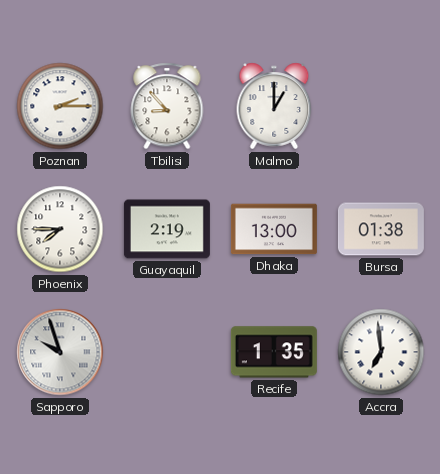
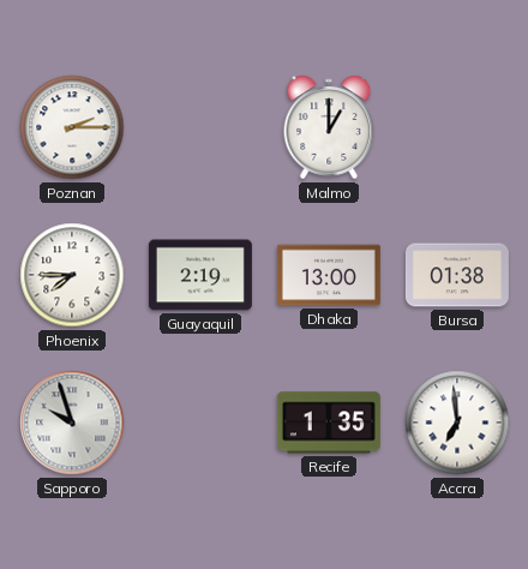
Tbilisi: 8:53 -> none
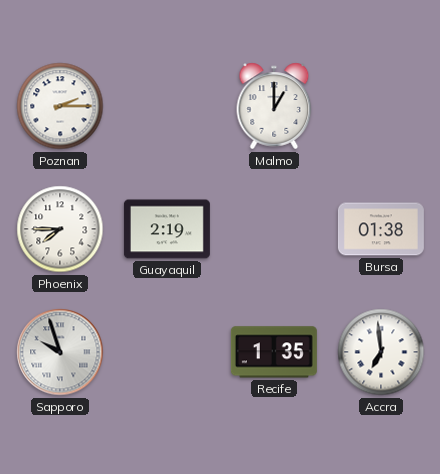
Dhaka: 13:00 -> none
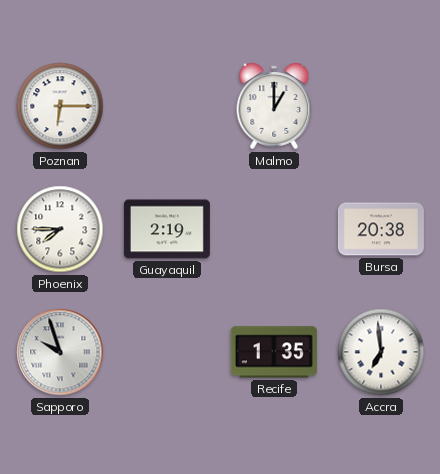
Poznan: 2:15 -> 6:15
Bursa: 01:38 -> 20:38
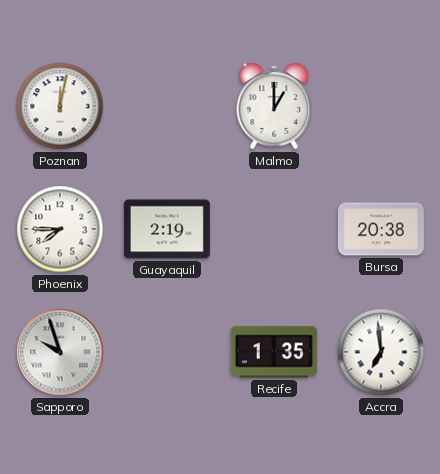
Poznan: 6:15 -> 12:02
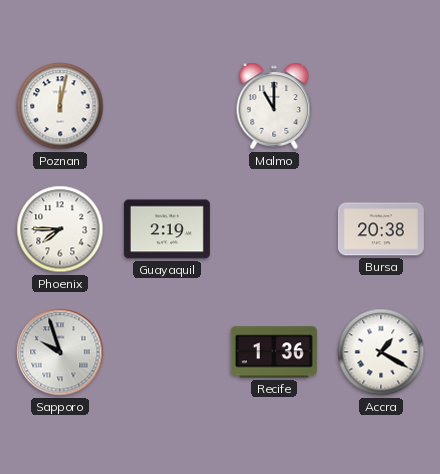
Malmo: 1:00 -> 11:00
Recife: 1:35 -> 1:36
Accra: 6:59 -> 1:20
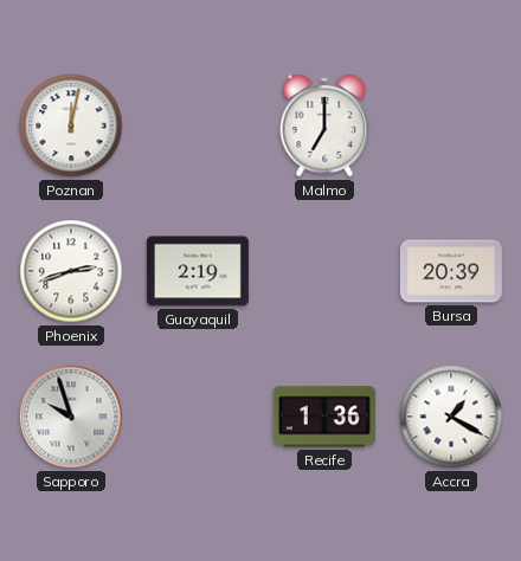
Malmo: 11:00 -> 7:00
Phoenix: 7:45 -> 2:42
Bursa: 20:38 -> 20:39
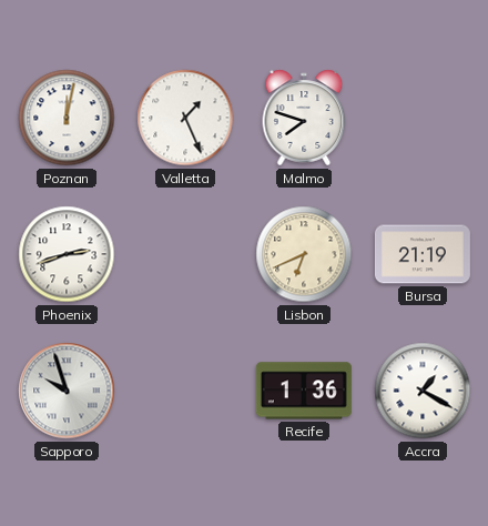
Valletta: none -> 1:26
Malmo: 7:00 -> 7:48
Guayaquil: 2:19 -> none
Lisbon: none -> 6:41
Bursa: 20:39 -> 21:19
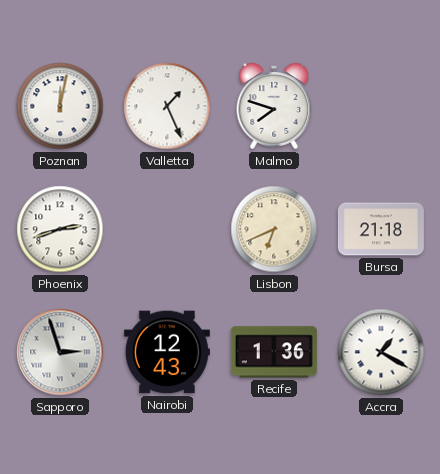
Bursa: 21:19 -> 21:18
Sapporo: 9:57 -> 2:57
Nairobi: none -> 12:43
